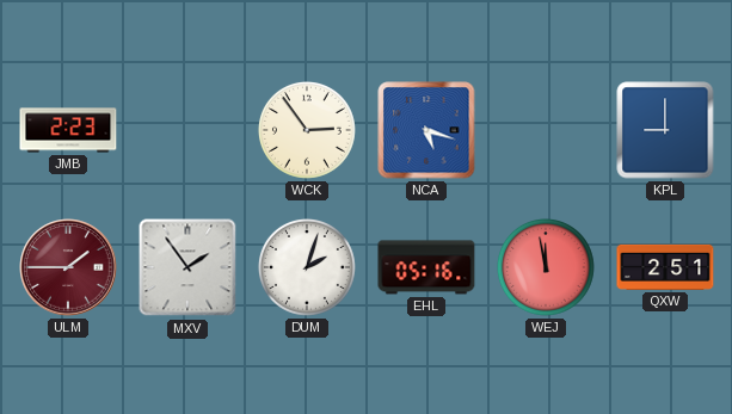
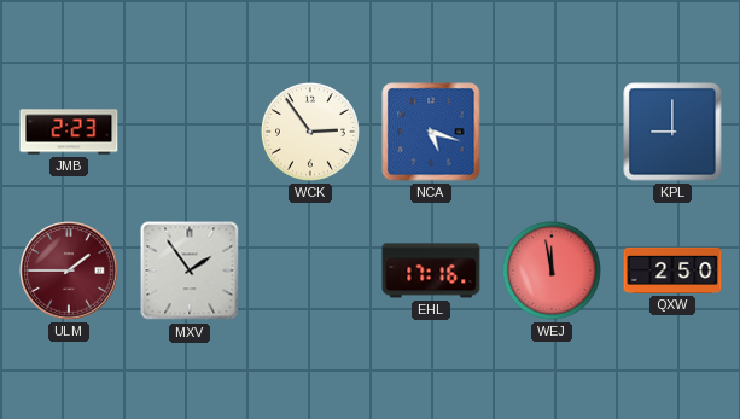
DUM: 2:03 -> none
EHL: 05:16 -> 17:16
QXW: 2:51 -> 2:50
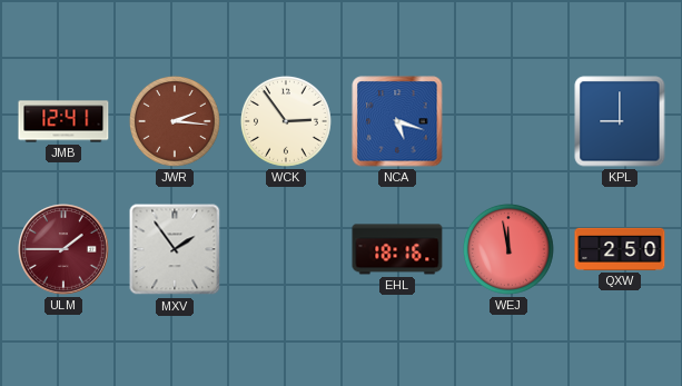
JMB: 2:23 -> 12:41
JWR: none -> 2:16
EHL: 17:16 -> 18:16
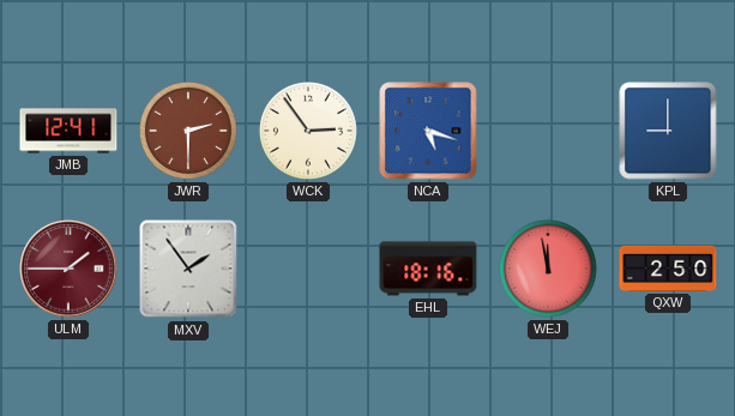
JWR: 2:16 -> 2:30
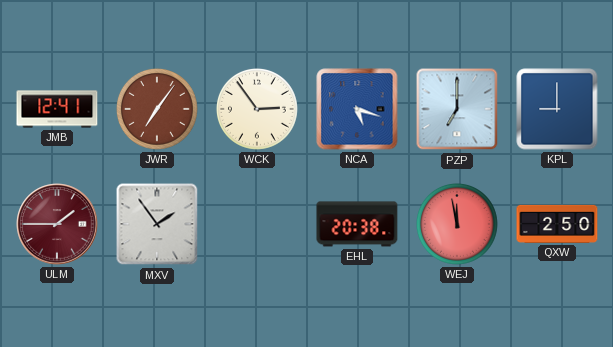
JWR: 2:30 -> 7:06
PZP: none -> 7:00
EHL: 18:16 -> 20:38
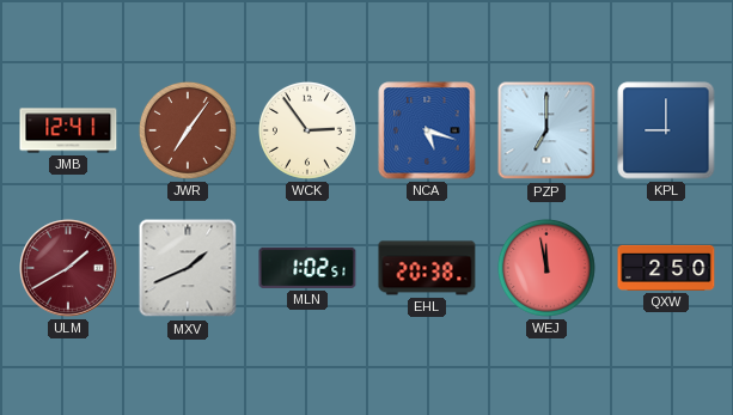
ULM: 1:45 -> 1:40
MXV: 1:54 -> 1:41
MLN: none -> 1:02
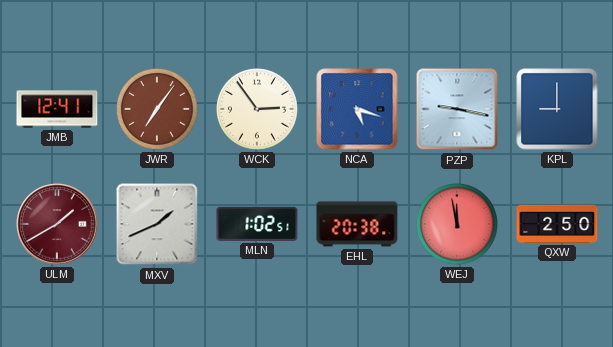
PZP: 7:00 -> 9:17
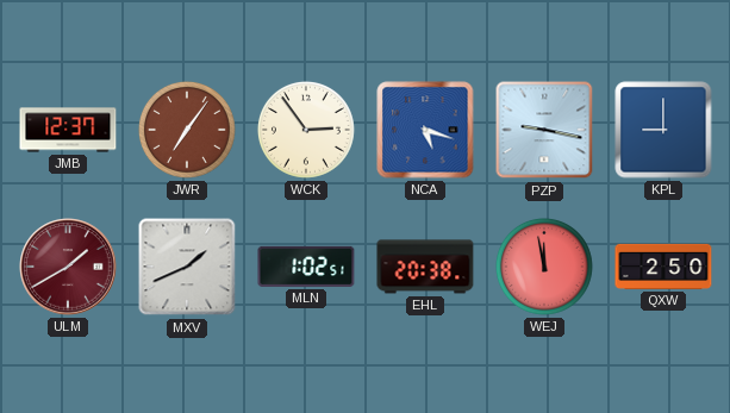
JMB: 12:41 -> 12:37
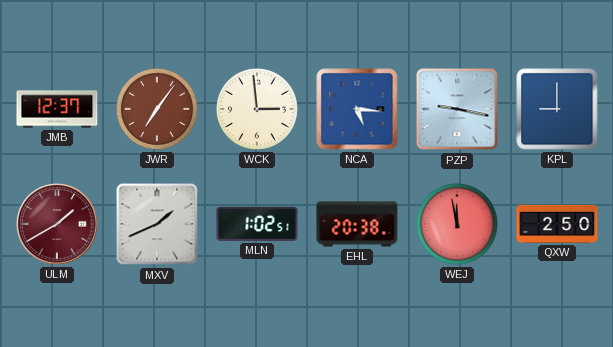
WCK: 2:54 -> 2:59
NCA: 5:18 -> 5:16
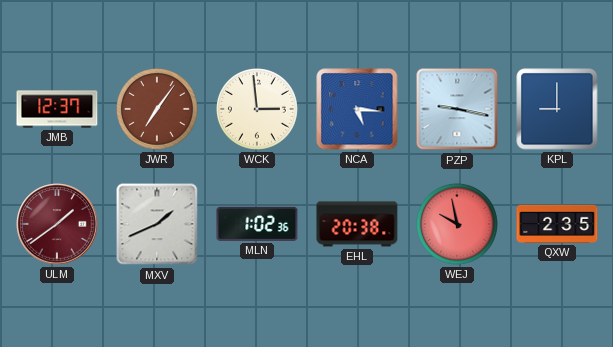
ULM: 1:40 -> 1:39
MLN: 1:02:51 -> 1:02:36
WEJ: 11:58 -> 9:58
QXW: 2:50 -> 2:35
